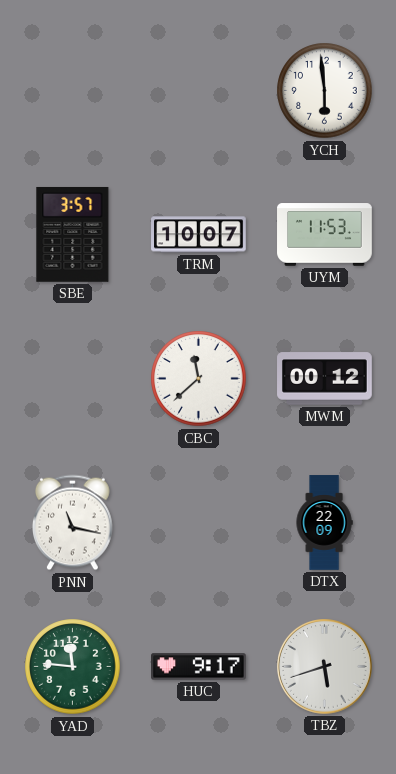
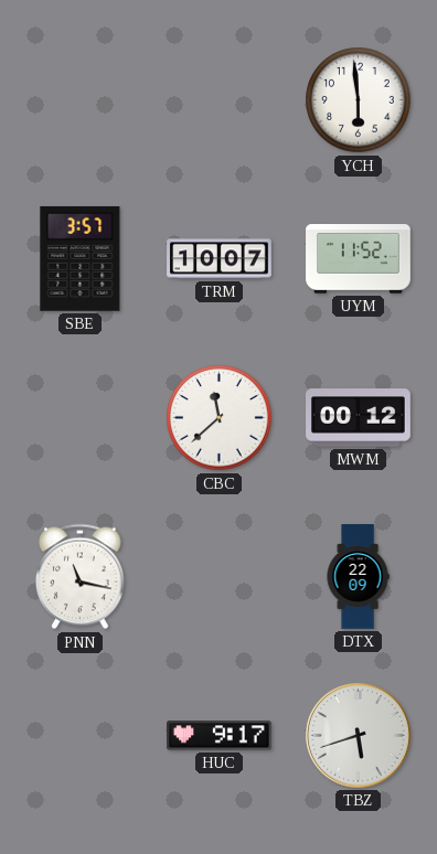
UYM: 11:53 -> 11:52
YAD: 11:46 -> none
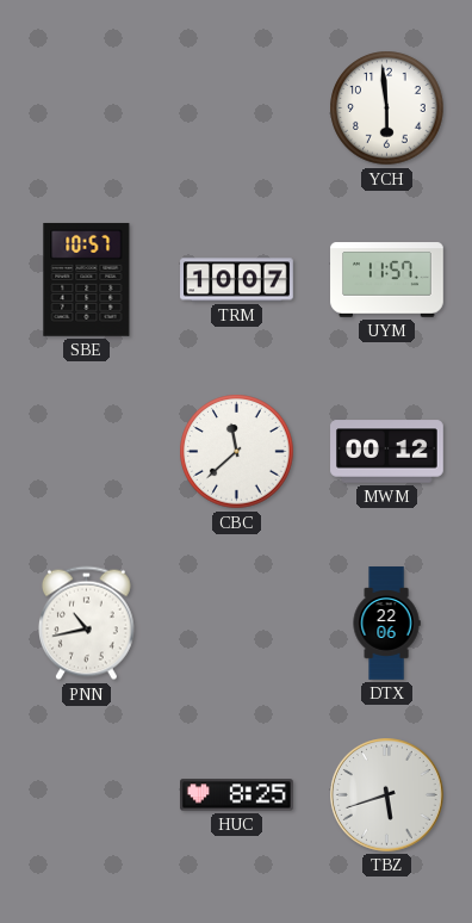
SBE: 3:57 -> 10:57
UYM: 11:52 -> 11:57
PNN: 11:17 -> 10:43
DTX: 22:09 -> 22:06
HUC: 9:17 -> 8:25
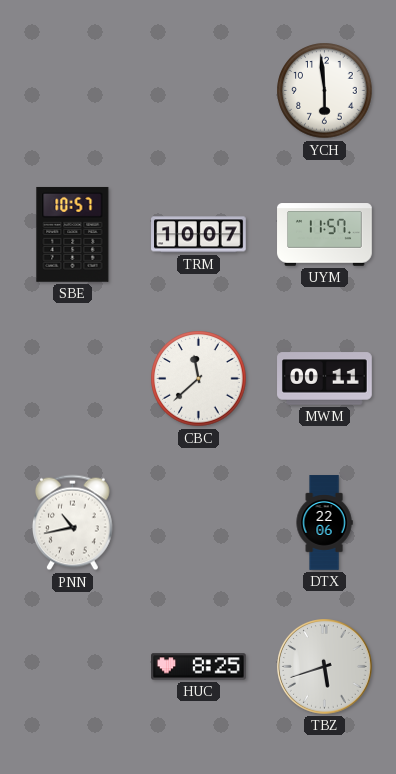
MWM: 00:12 -> 00:11
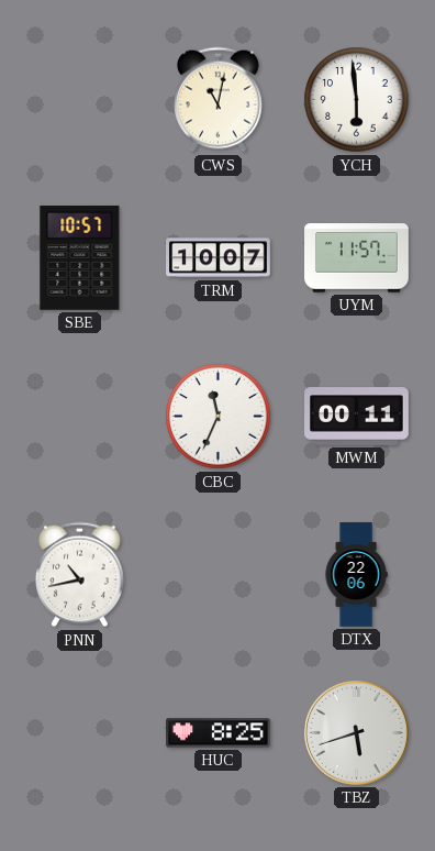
CWS: none -> 11:02
CBC: 11:38 -> 11:34
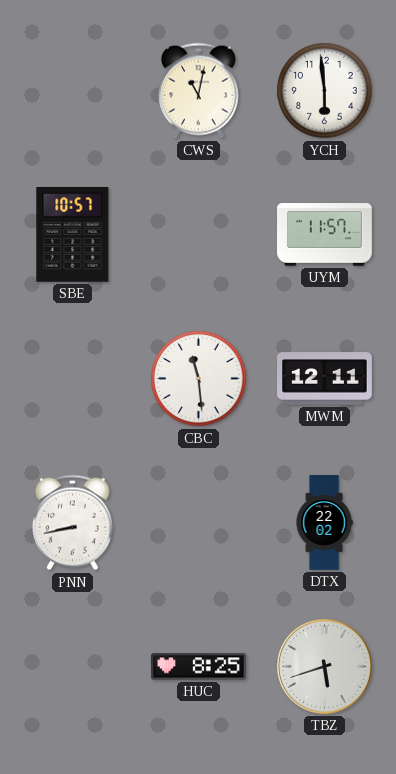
TRM: 10:07 -> none
CBC: 11:34 -> 11:29
MWM: 00:11 -> 12:11
PNN: 10:43 -> 8:43
DTX: 22:06 -> 22:02
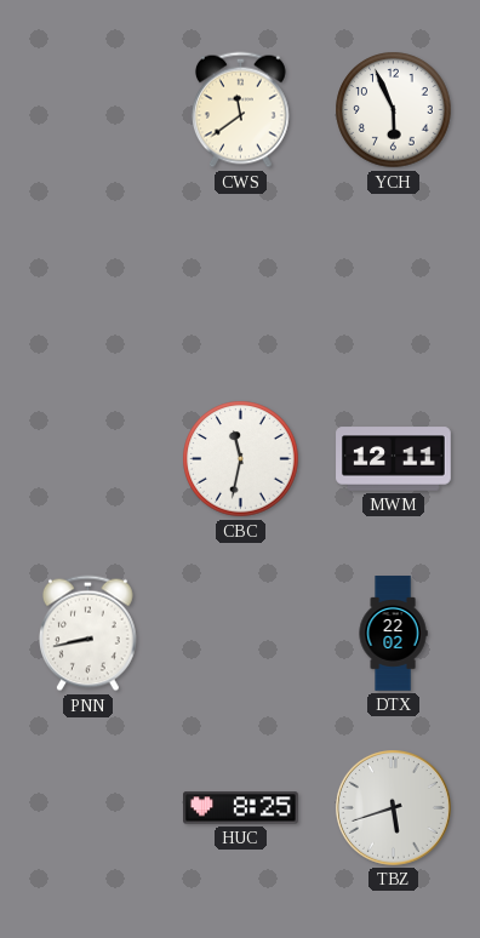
CWS: 11:02 -> 11:39
YCH: 5:59 -> 5:56
SBE: 10:57 -> none
UYM: 11:57 -> none
CBC: 11:29 -> 11:32
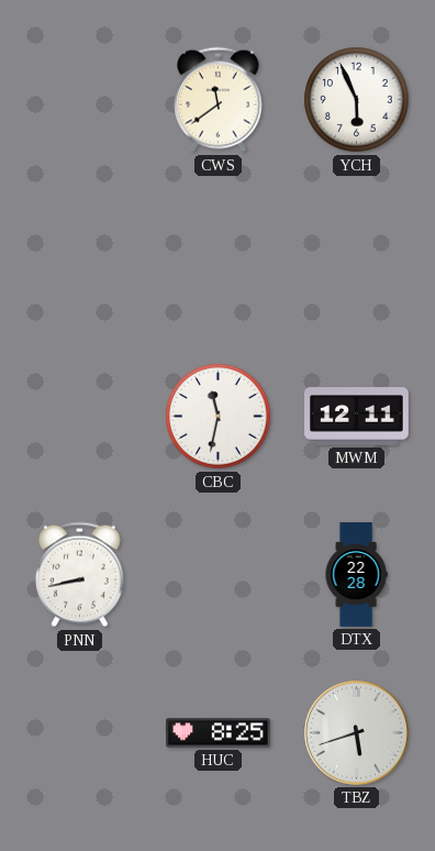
DTX: 22:02 -> 22:28
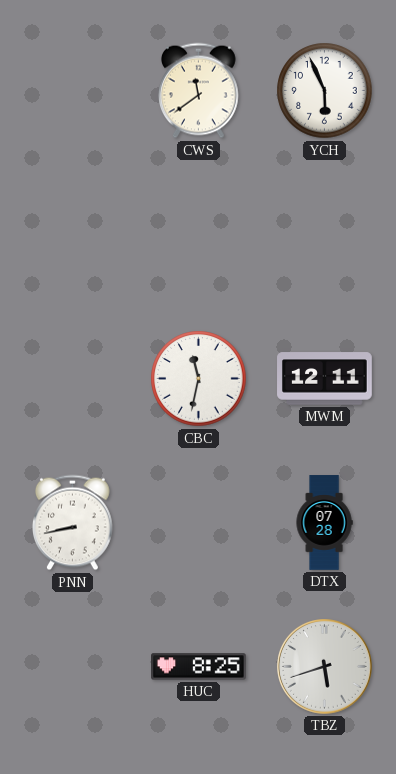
DTX: 22:28 -> 07:28
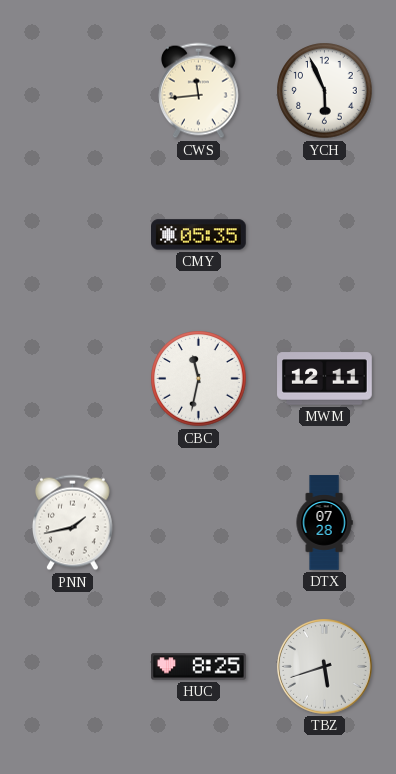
CWS: 11:39 -> 11:44
CMY: none -> 05:35
PNN: 8:43 -> 1:43
